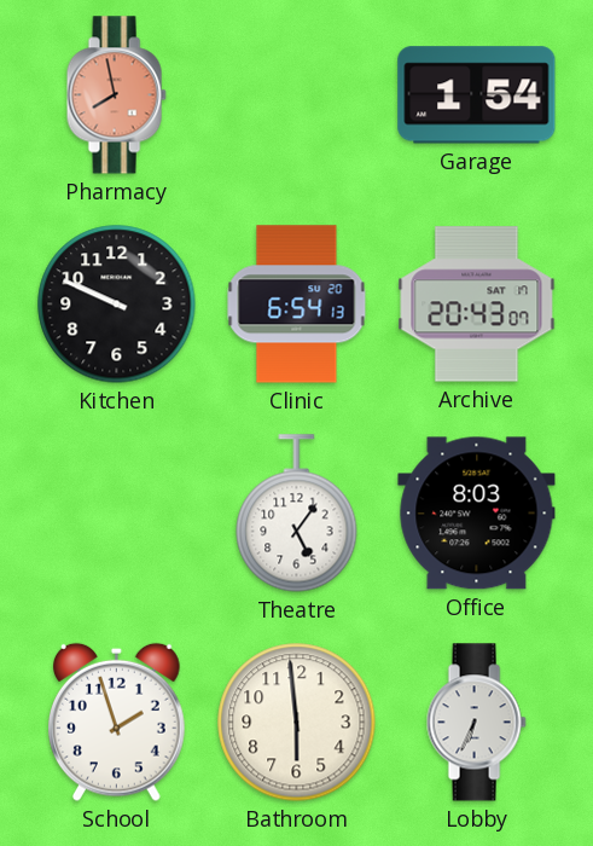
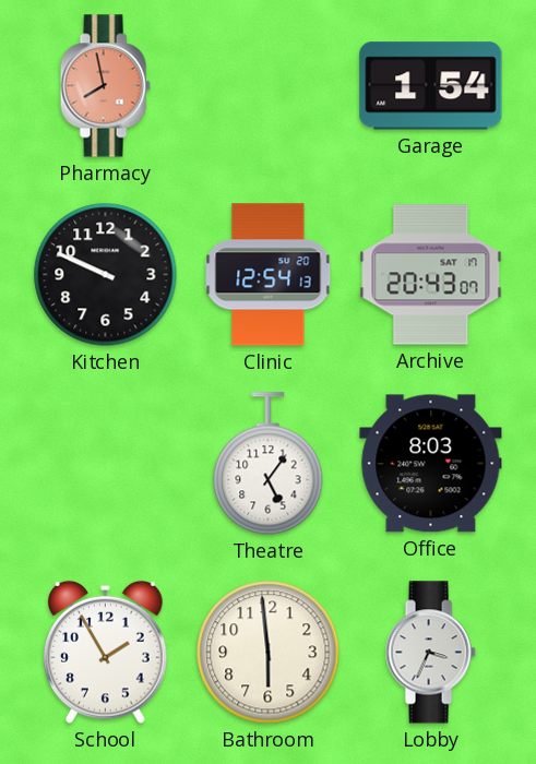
Clinic: 6:54 -> 12:54
School: 1:57 -> 1:55
Lobby: 6:34 -> 3:34
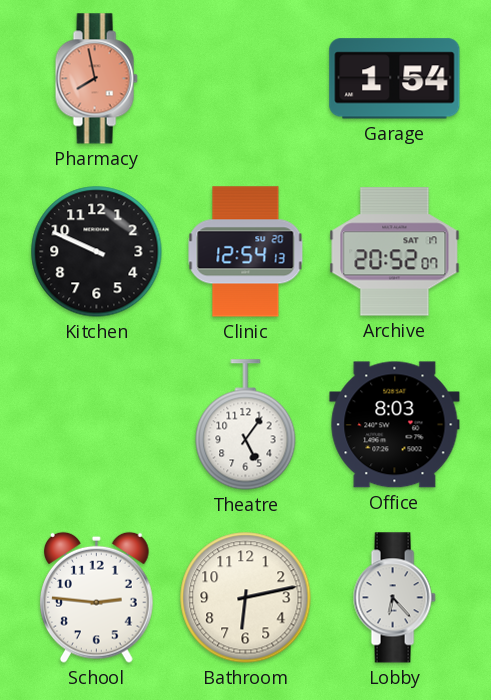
Archive: 20:43 -> 20:52
School: 1:55 -> 2:46
Bathroom: 5:59 -> 6:13
Lobby: 3:34 -> 6:23
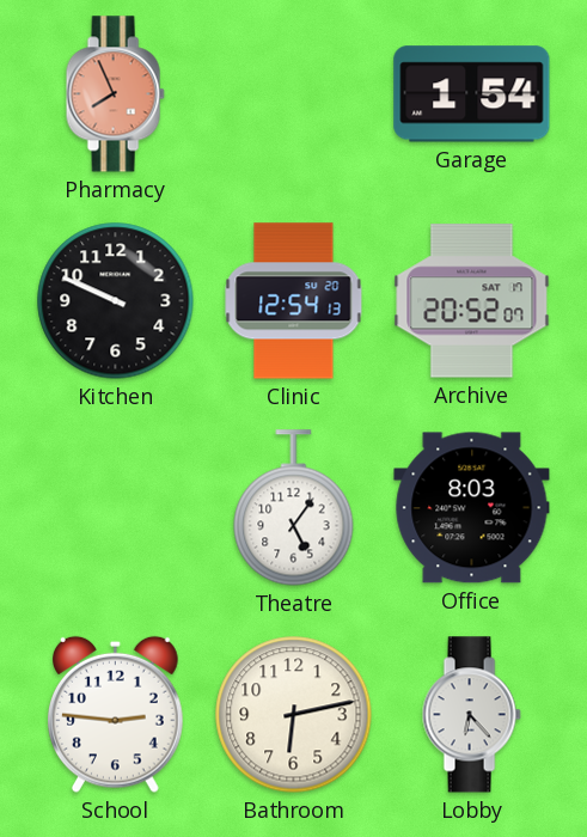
Pharmacy: 7:58 -> 7:56
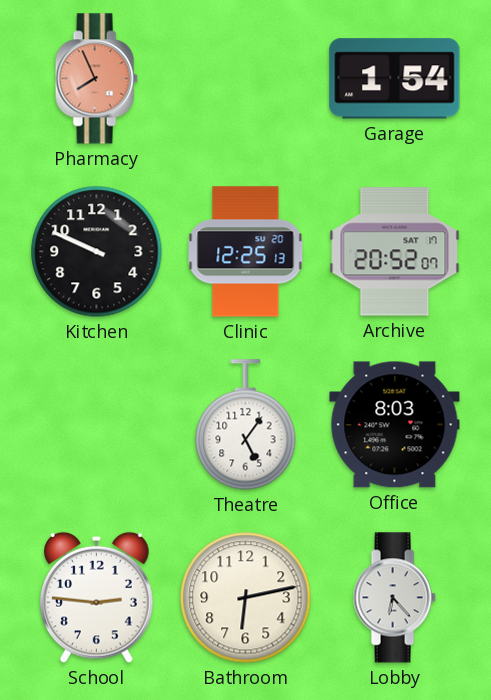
Clinic: 12:54 -> 12:25
